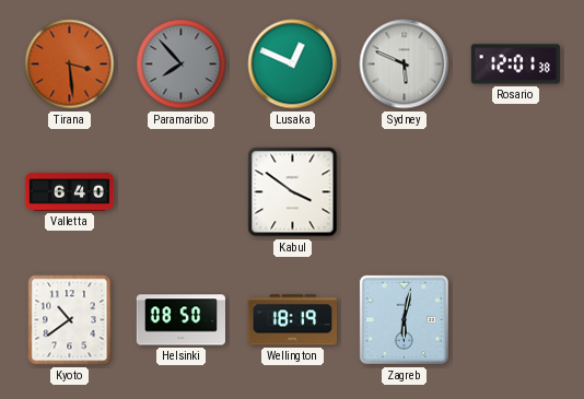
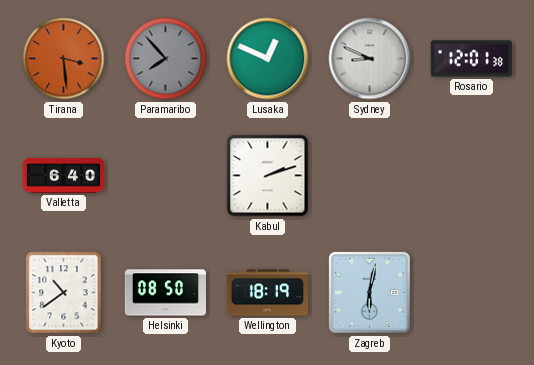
Sydney: 5:49 -> 8:49
Kabul: 3:51 -> 2:12
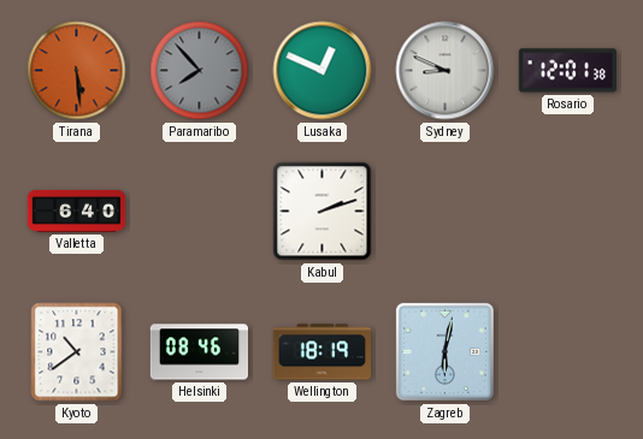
Tirana: 3:29 -> 5:29
Helsinki: 08:50 -> 08:46
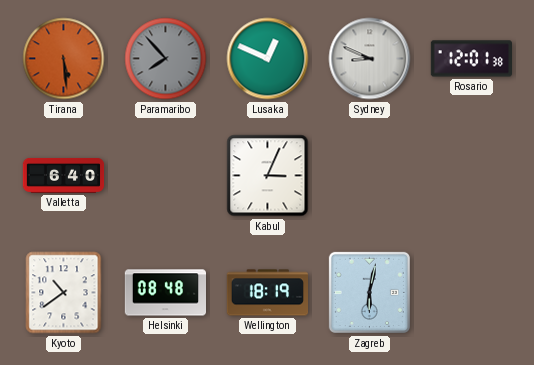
Kabul: 2:12 -> 3:04
Helsinki: 08:46 -> 08:48
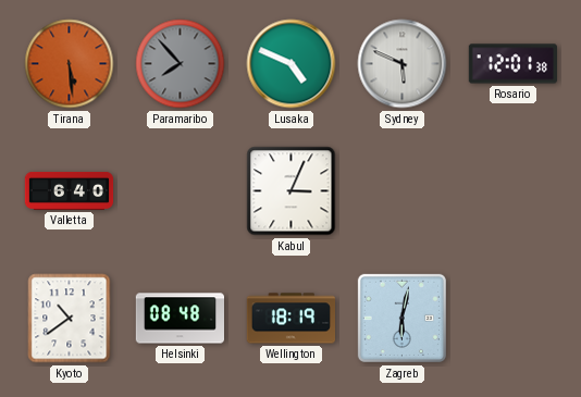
Lusaka: 12:49 -> 4:49
Sydney: 8:49 -> 5:49
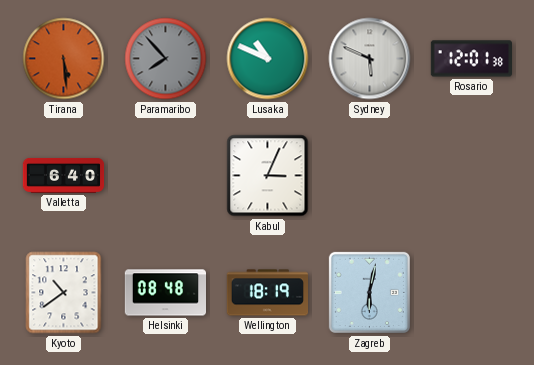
Lusaka: 4:49 -> 10:49
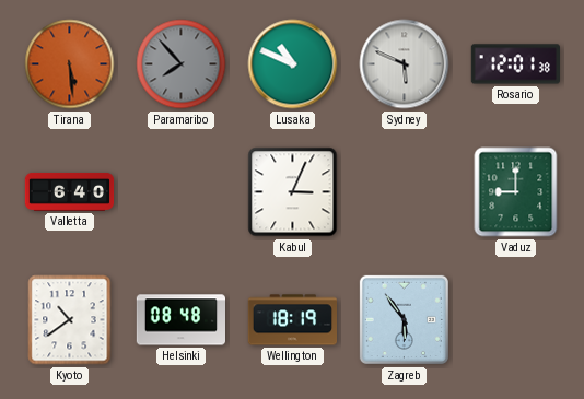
Vaduz: none -> 9:00
Zagreb: 6:02 -> 5:54
